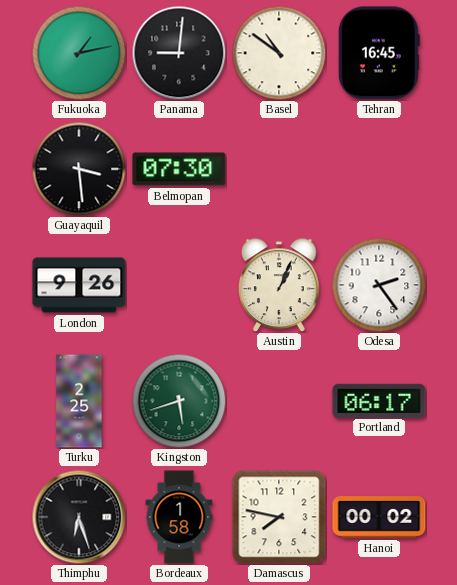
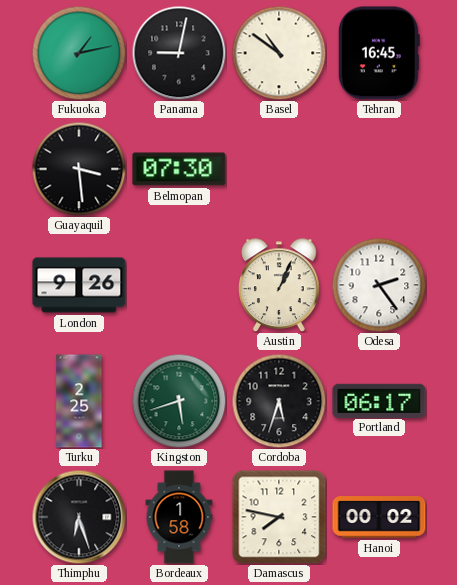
Panama: 9:01 -> 9:02
Cordoba: none -> 5:33
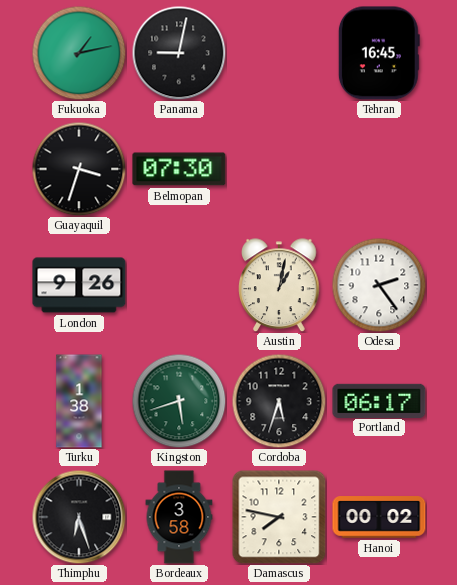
Basel: 10:51 -> none
Guayaquil: 3:29 -> 3:33
Austin: 1:04 -> 1:02
Turku: 2:25 -> 1:38
Bordeaux: 1:58 -> 3:58
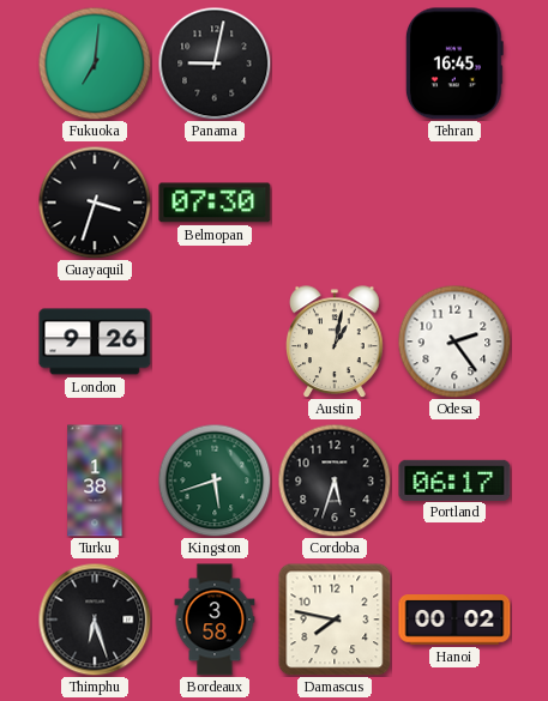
Fukuoka: 1:13 -> 7:01
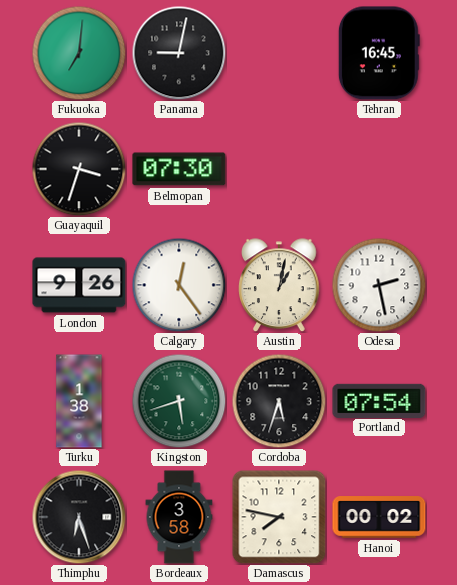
Calgary: none -> 12:24
Odesa: 2:24 -> 2:28
Portland: 06:17 -> 07:54
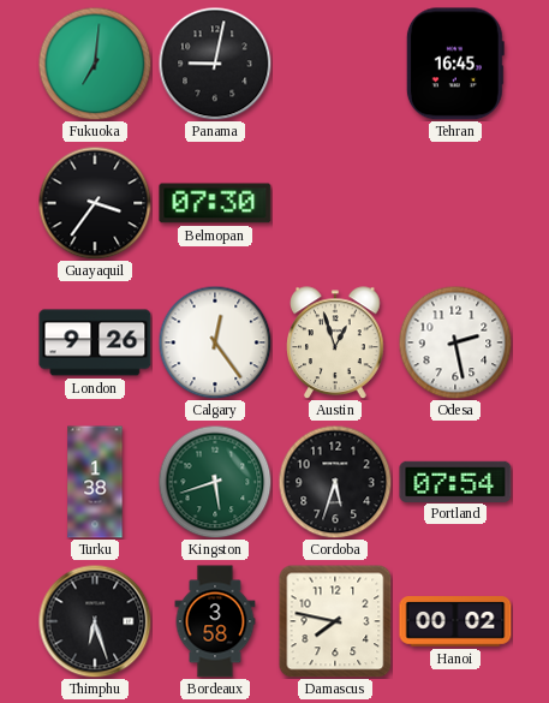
Guayaquil: 3:33 -> 3:36
Austin: 1:02 -> 12:57
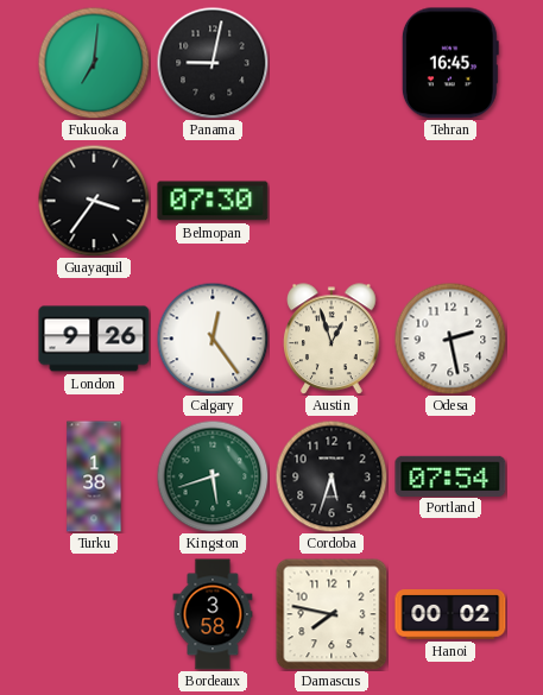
Thimphu: 6:27 -> none
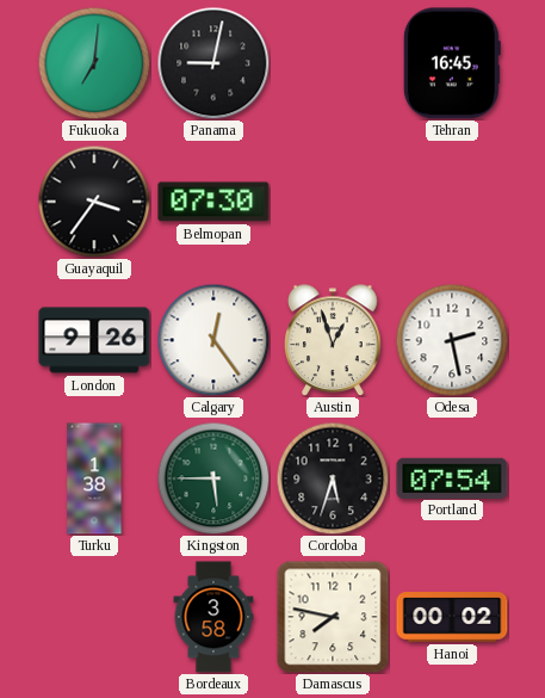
Kingston: 5:42 -> 5:45
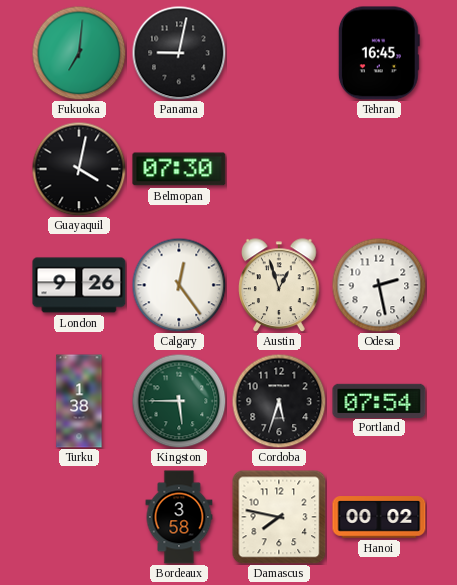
Guayaquil: 3:36 -> 4:02
